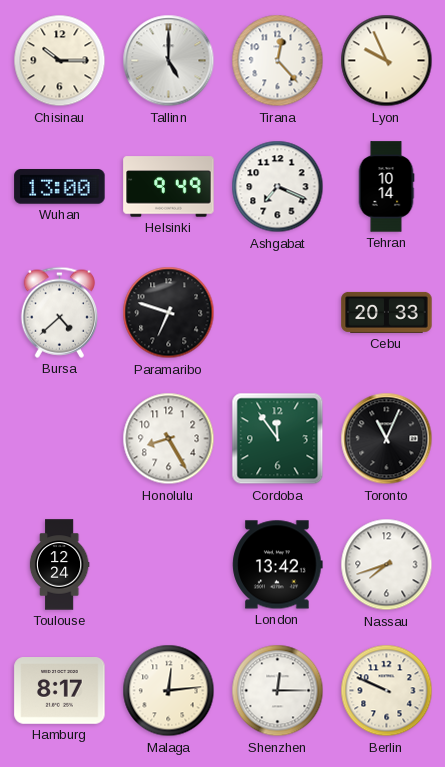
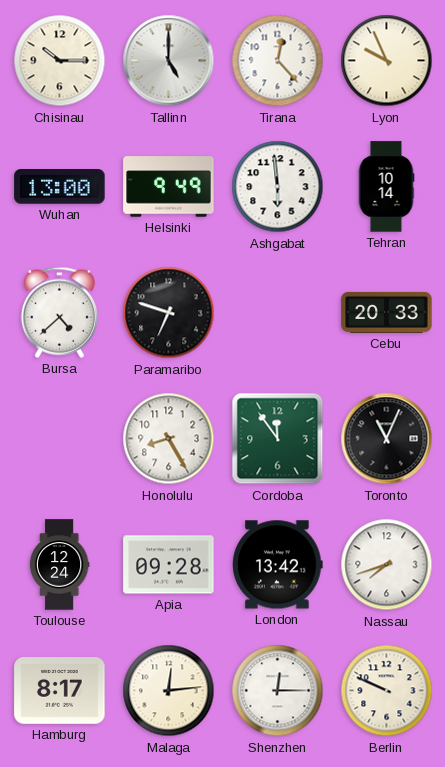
Ashgabat: 7:19 -> 5:59
Apia: none -> 09:28
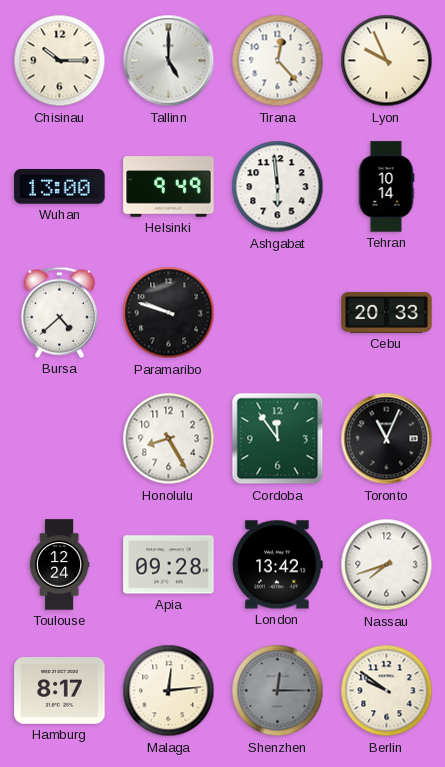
Paramaribo: 6:48 -> 9:48
Shenzhen dial: white -> grey
Berlin: 9:49 -> 9:51
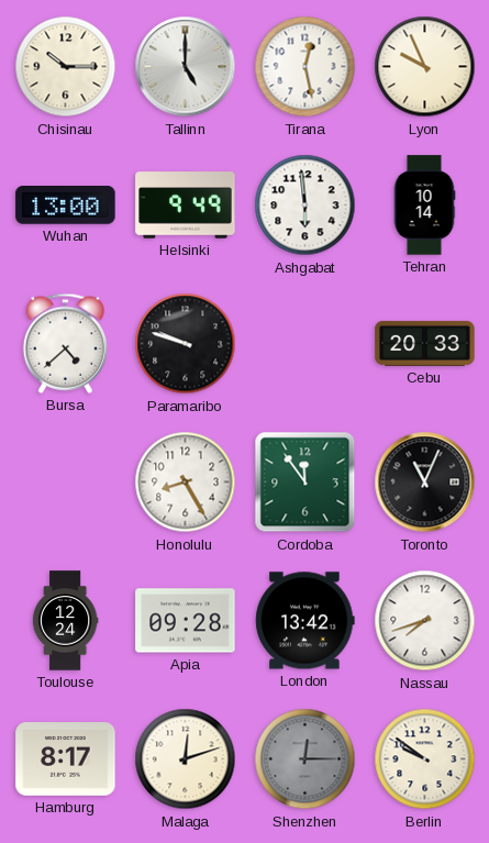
Tirana: 12:23 -> 12:28
Malaga: 12:14 -> 12:12
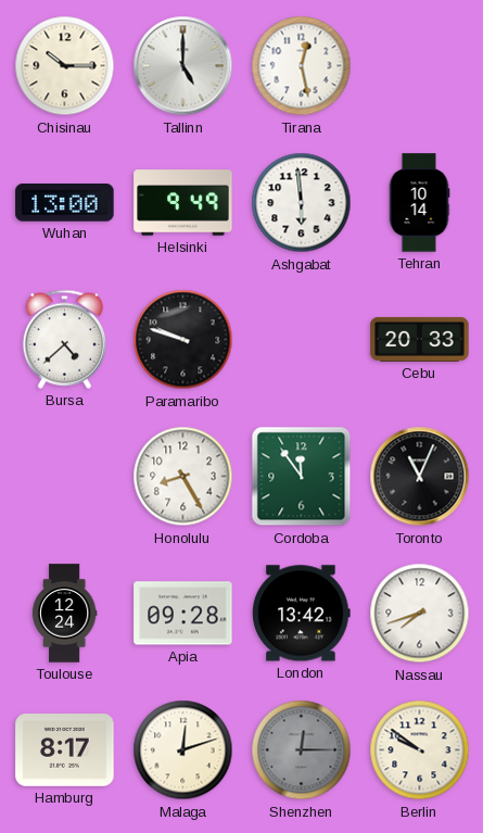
Lyon: 9:56 -> none
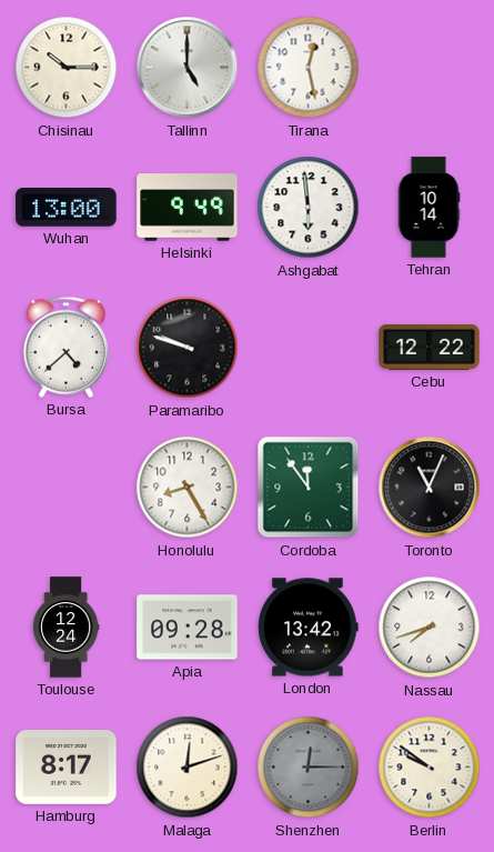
Cebu: 20:33 -> 12:22
